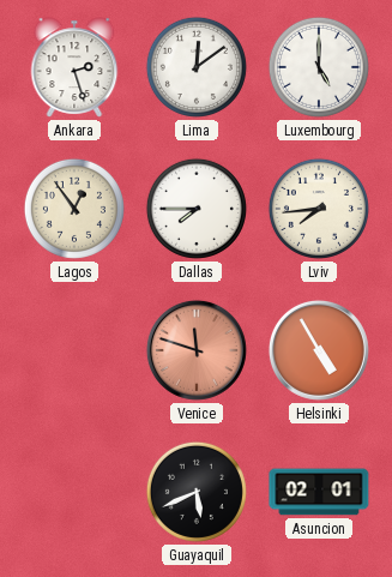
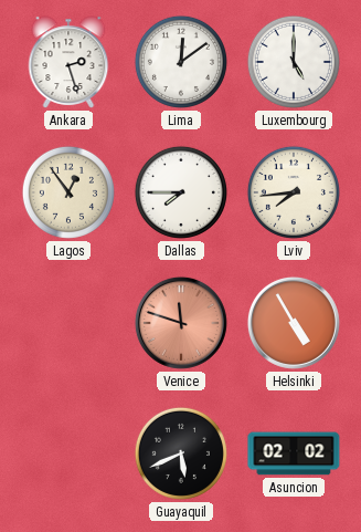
Asuncion: 02:01 -> 02:02
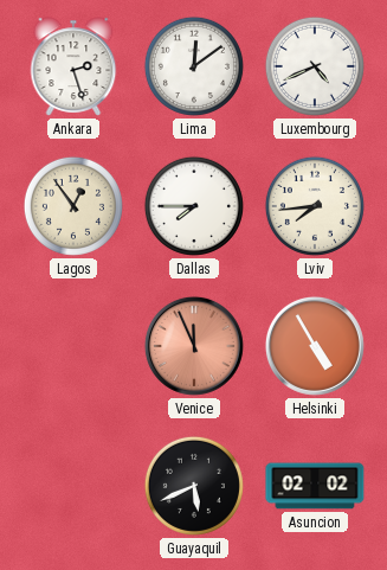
Luxembourg: 5:00 -> 4:41
Venice: 11:48 -> 11:56
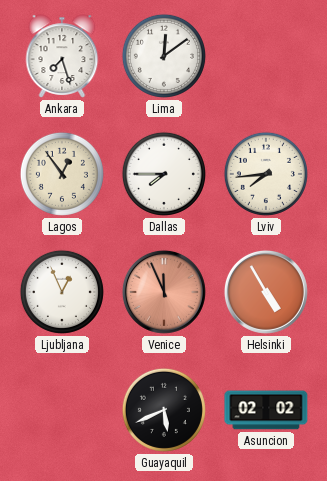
Ankara: 2:27 -> 7:27
Luxembourg: 4:41 -> none
Ljubljana: none -> 12:56
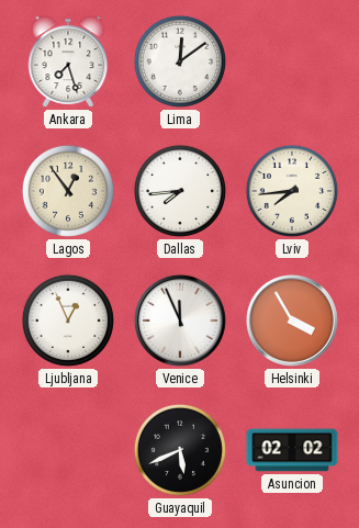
Dallas: 7:45 -> 7:44
Venice dial: salmon -> white
Helsinki: 4:55 -> 3:55
